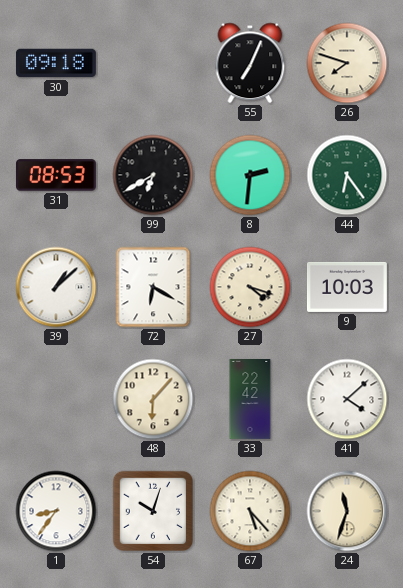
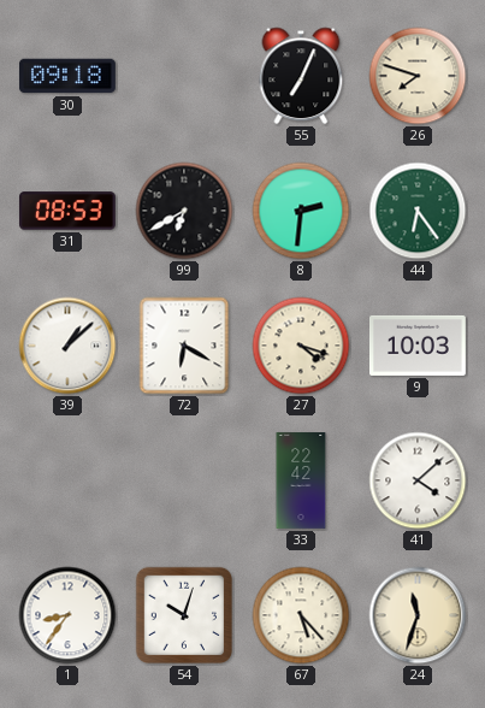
48: 6:07 -> none
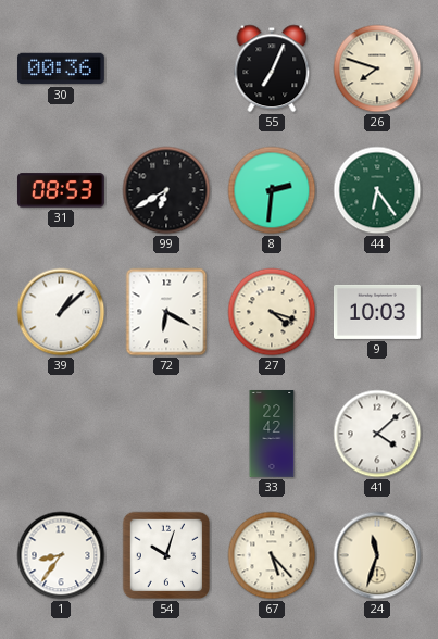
30: 09:18 -> 00:36
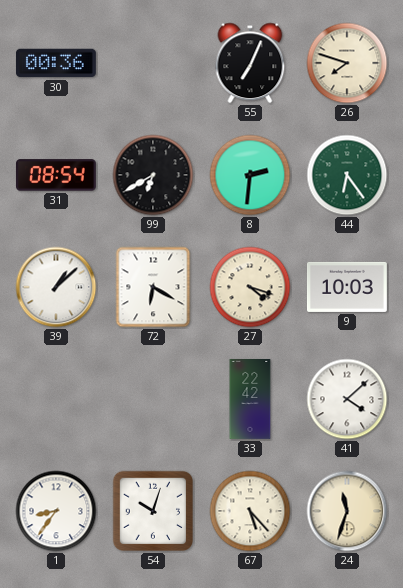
31: 08:53 -> 08:54
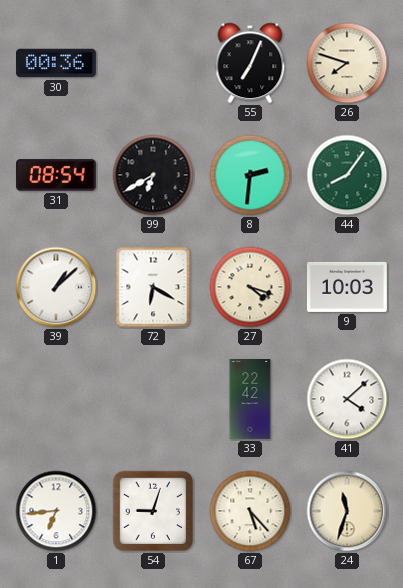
44: 6:24 -> 8:06
1: 8:36 -> 6:44
54: 10:03 -> 9:03
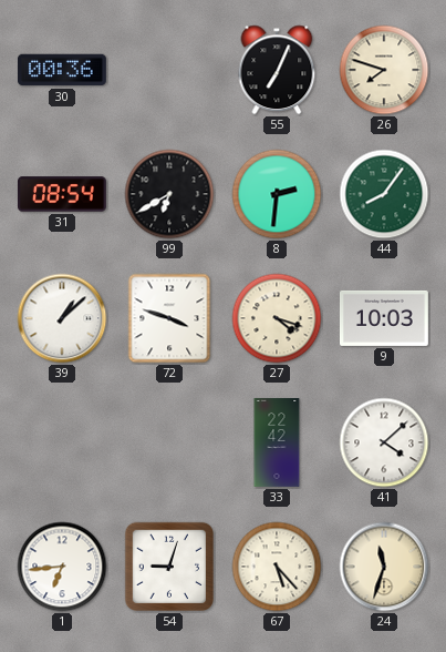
72: 6:20 -> 3:48
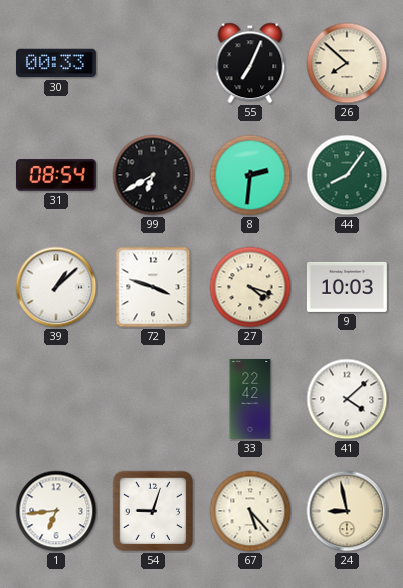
30: 00:36 -> 00:33
26: 7:48 -> 7:52
24: 11:33 -> 8:58
